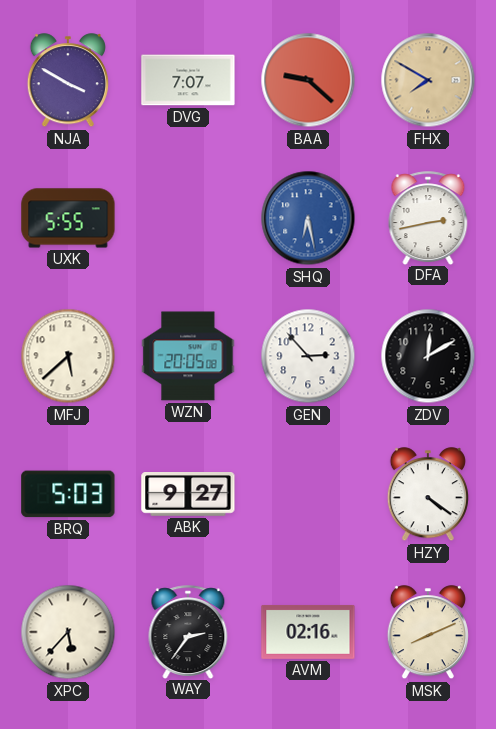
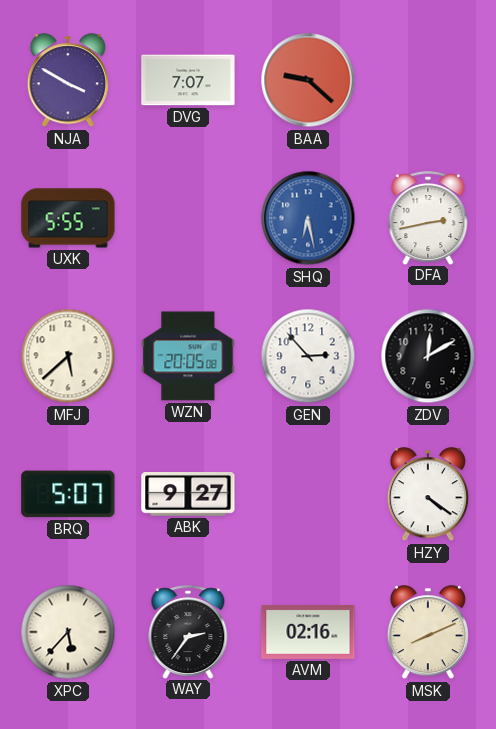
FHX: 7:50 -> none
BRQ: 5:03 -> 5:07
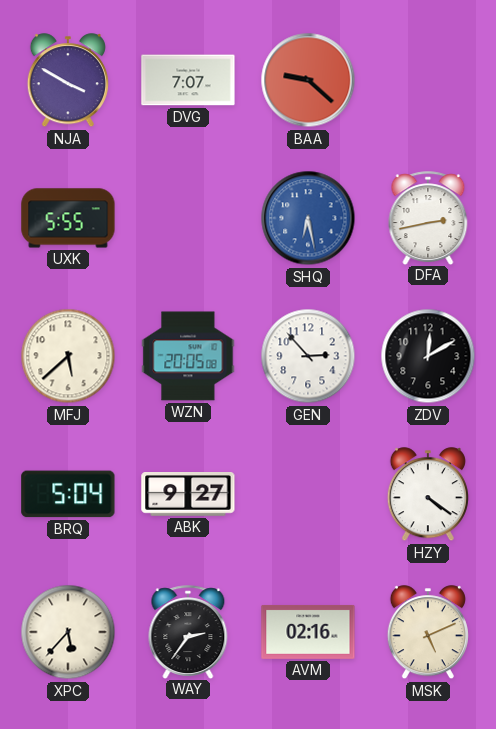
BRQ: 5:07 -> 5:04
MSK: 8:11 -> 5:11
